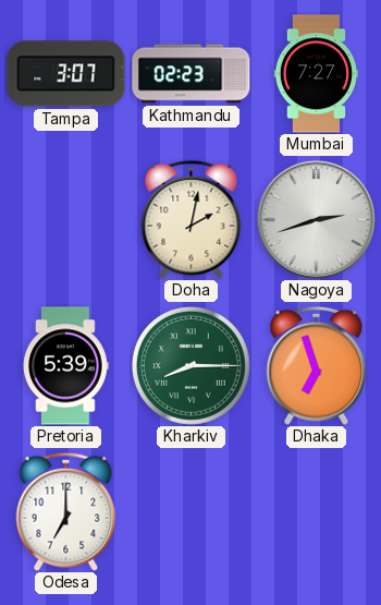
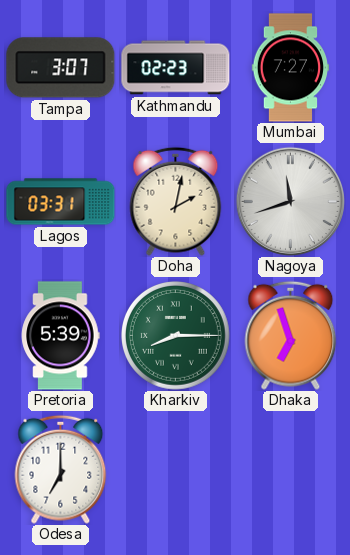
Lagos: none -> 03:31
Nagoya: 2:42 -> 11:42
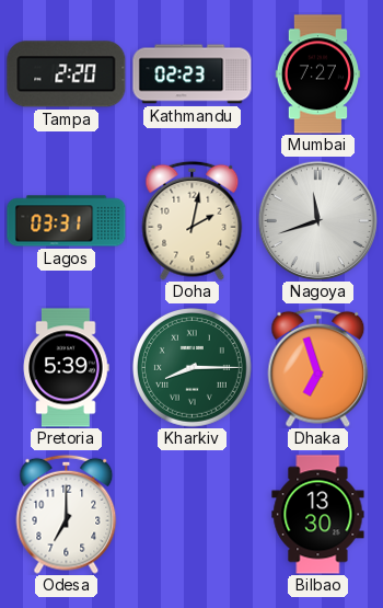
Tampa: 3:07 -> 2:20
Bilbao: none -> 13:30
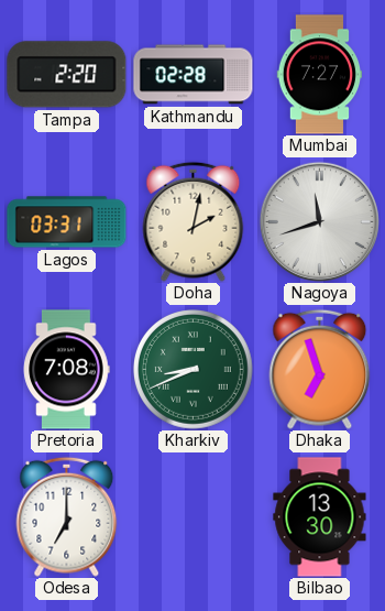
Kathmandu: 02:23 -> 02:28
Pretoria: 5:39 -> 7:08
Kharkiv: 8:15 -> 8:41
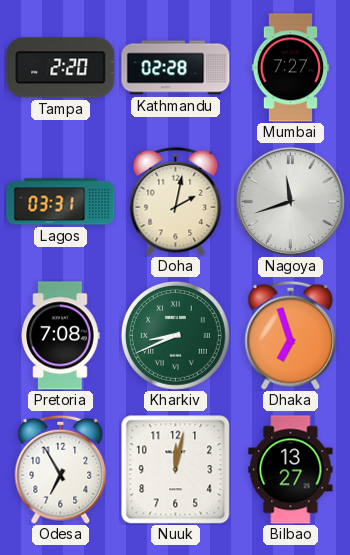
Odesa: 7:00 -> 6:55
Nuuk: none -> 12:02
Bilbao: 13:30 -> 13:27
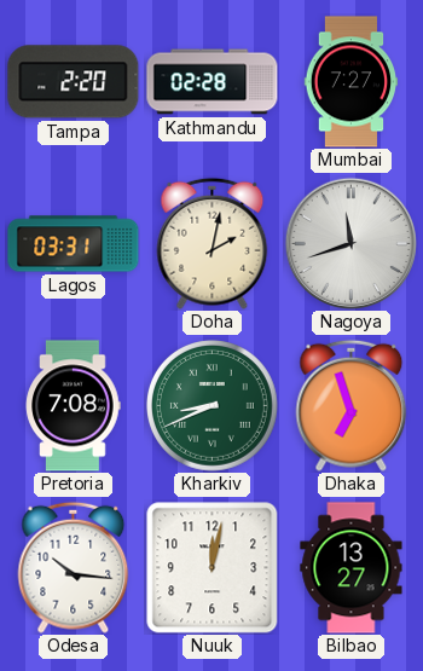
Odesa: 6:55 -> 10:16
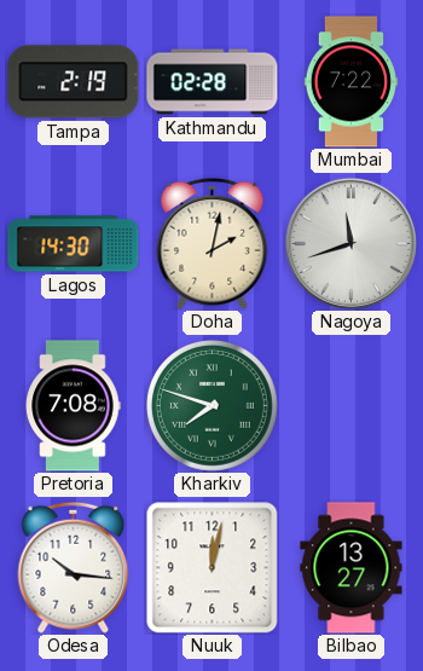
Tampa: 2:20 -> 2:19
Mumbai: 7:27 -> 7:22
Lagos: 03:31 -> 14:30
Kharkiv: 8:41 -> 7:48
Dhaka: 6:57 -> none
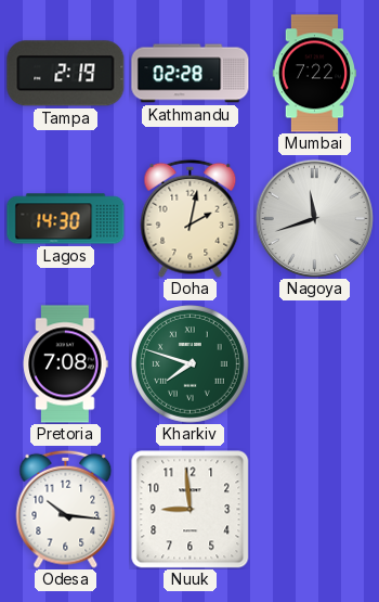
Nuuk: 12:02 -> 8:59
Bilbao: 13:27 -> none
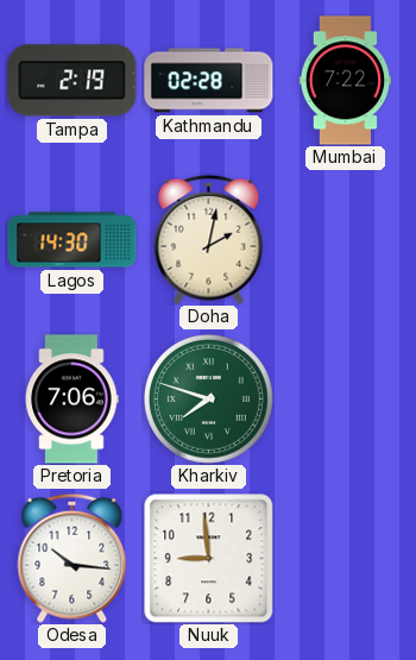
Nagoya: 11:42 -> none
Pretoria: 7:08 -> 7:06
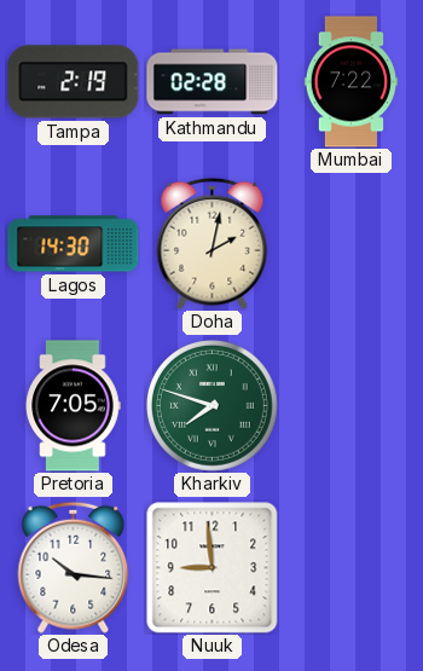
Pretoria: 7:06 -> 7:05
